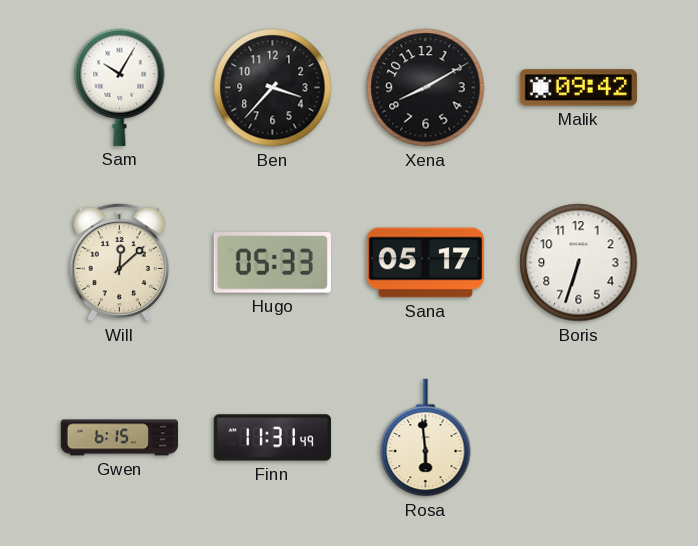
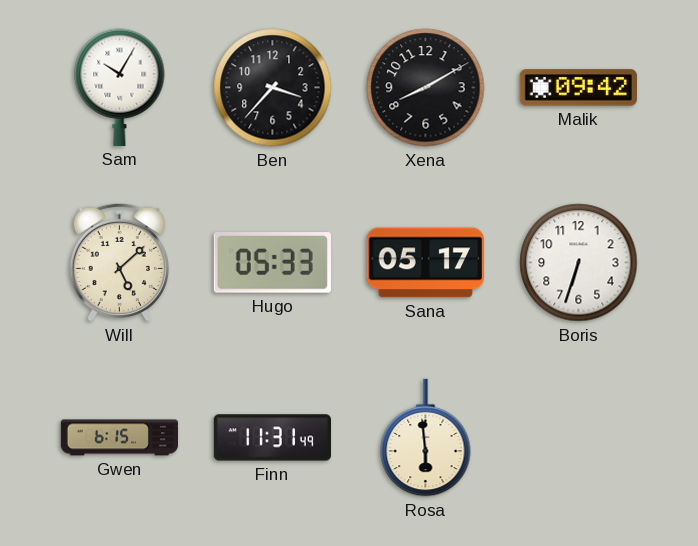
Will: 12:08 -> 5:08
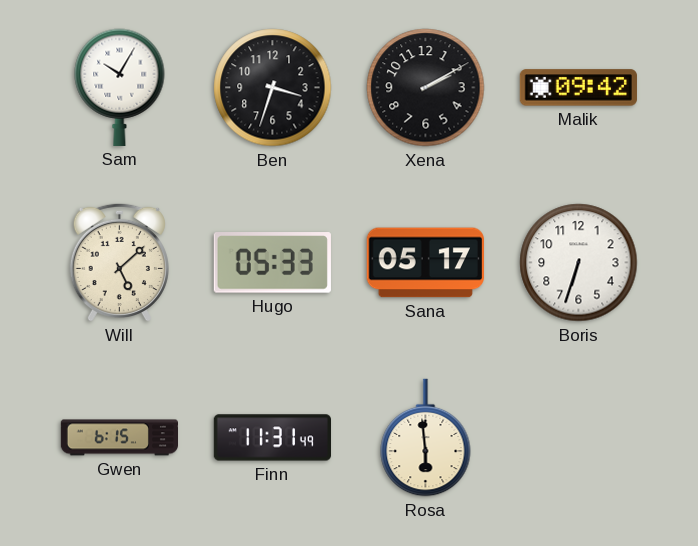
Ben: 3:37 -> 3:33
Xena: 8:10 -> 2:10
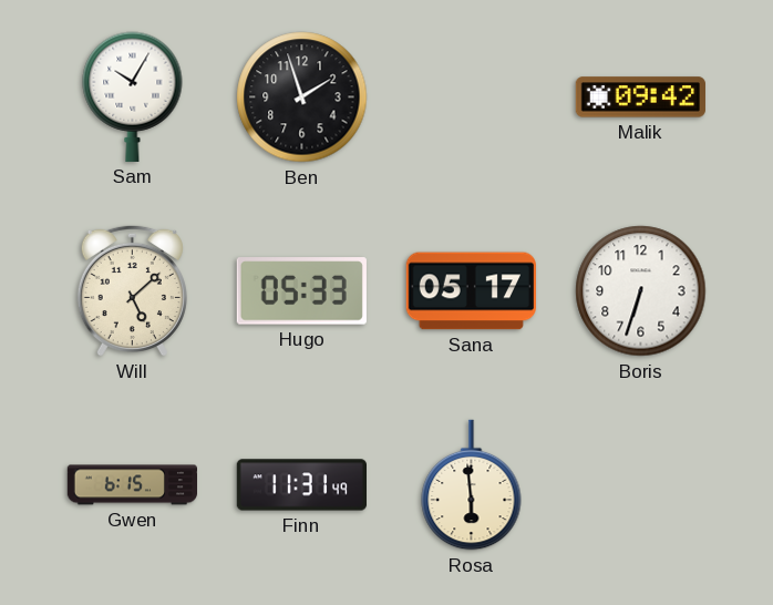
Ben: 3:33 -> 1:57
Xena: 2:10 -> none
